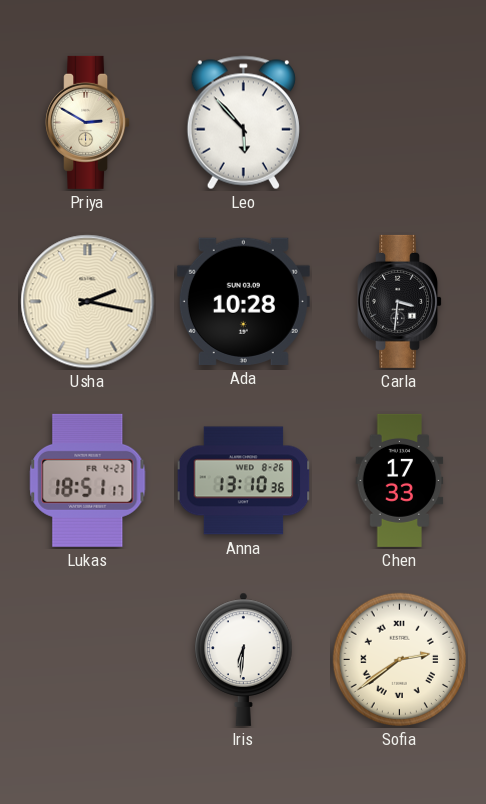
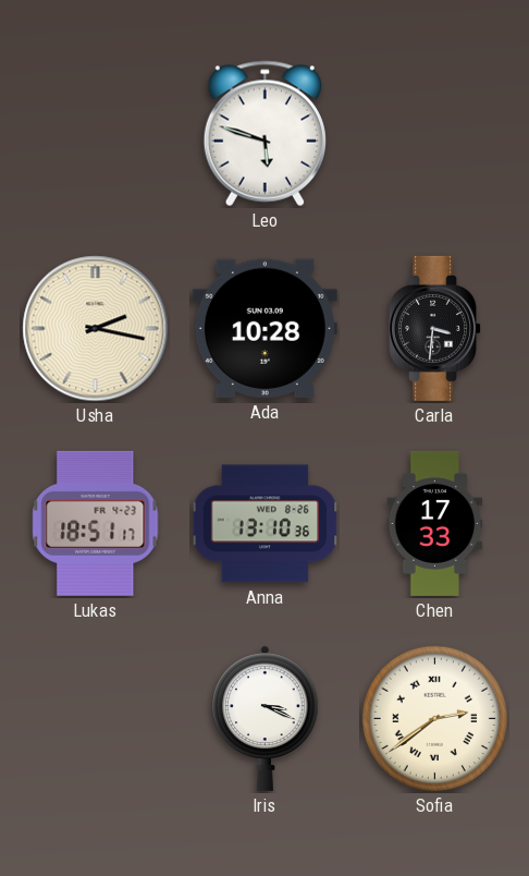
Priya: 2:50 -> none
Leo: 5:53 -> 5:48
Iris: 6:31 -> 3:19
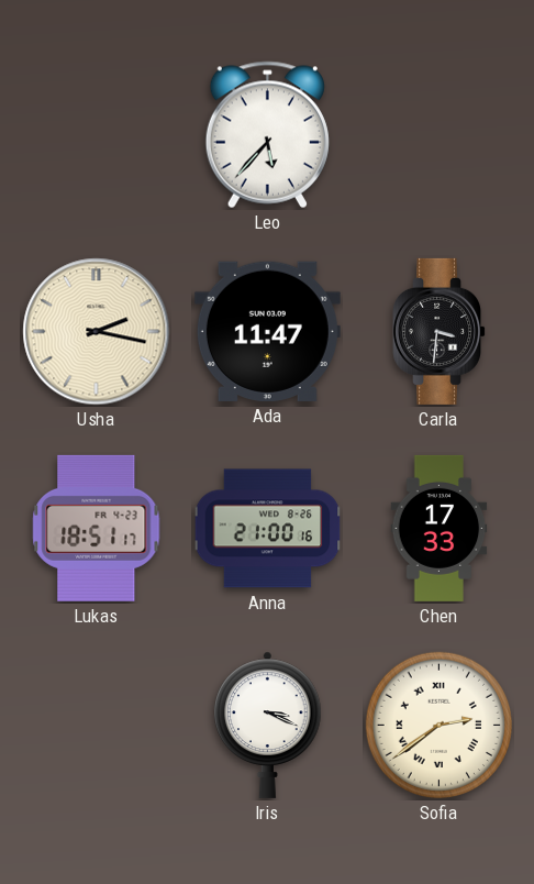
Leo: 5:48 -> 5:37
Ada: 10:28 -> 11:47
Anna: 13:10 -> 21:00
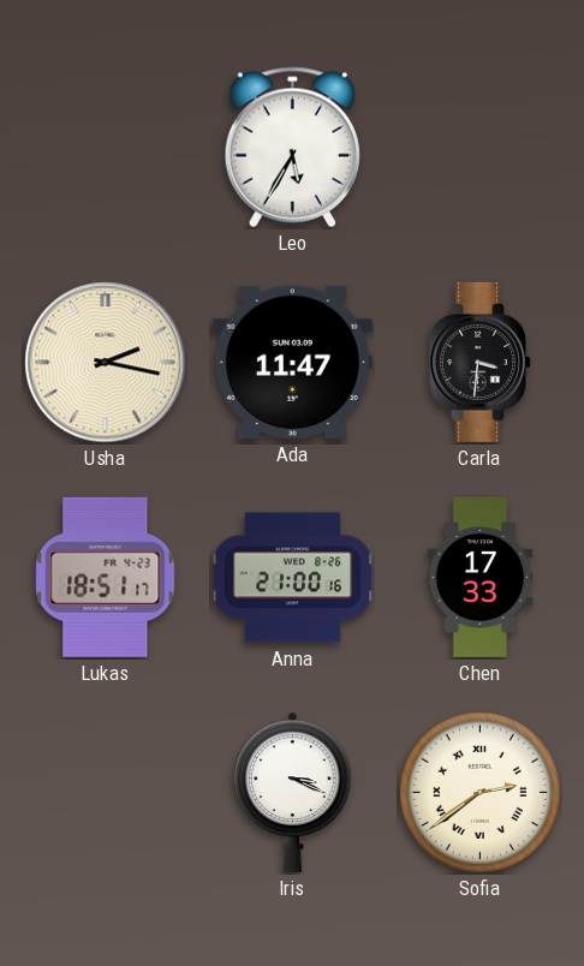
Leo: 5:37 -> 5:35
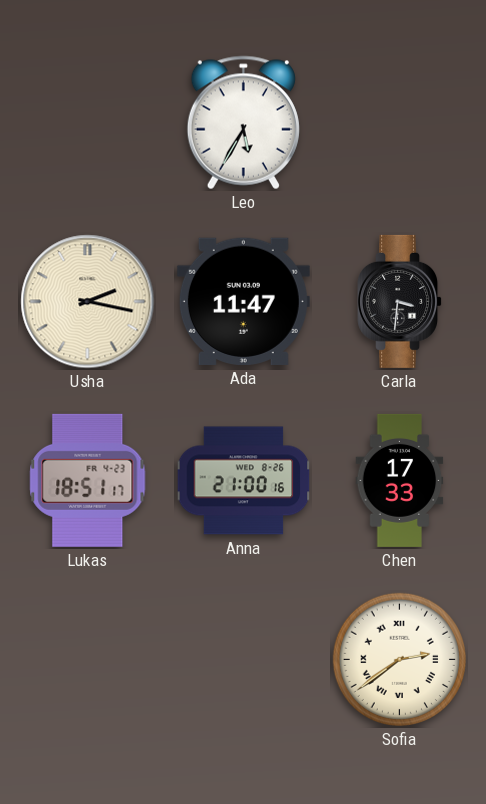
Iris: 3:19 -> none
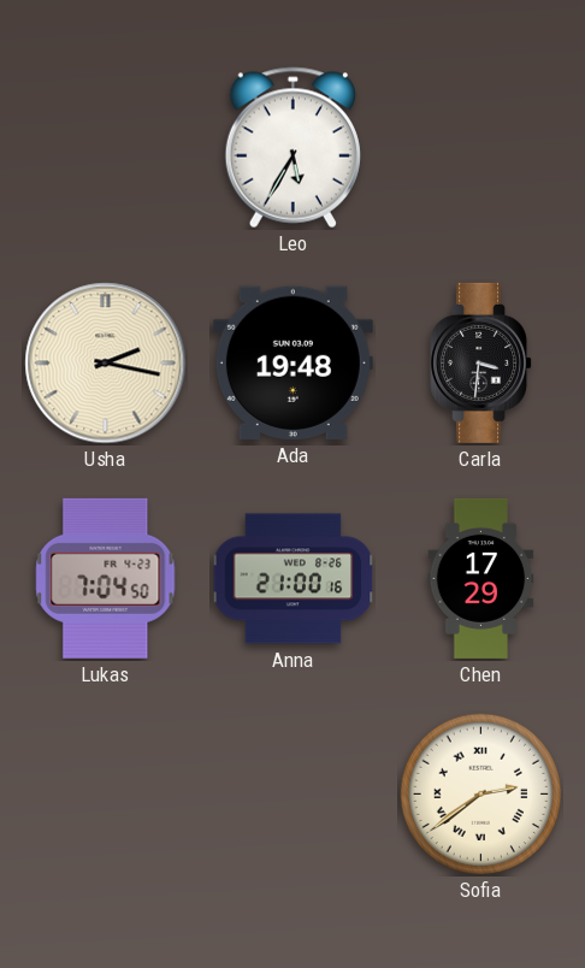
Ada: 11:47 -> 19:48
Lukas: 18:51 -> 7:04
Chen: 17:33 -> 17:29
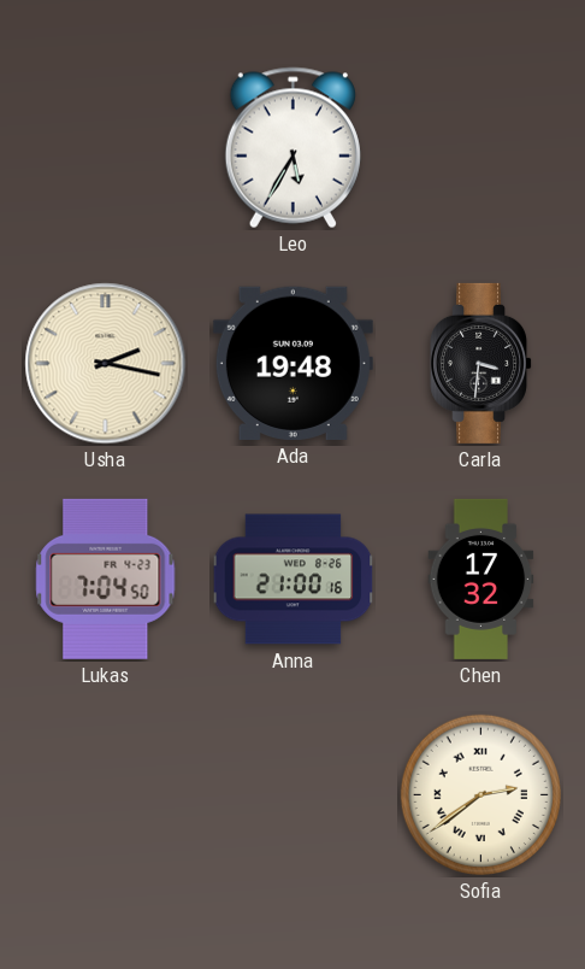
Chen: 17:29 -> 17:32
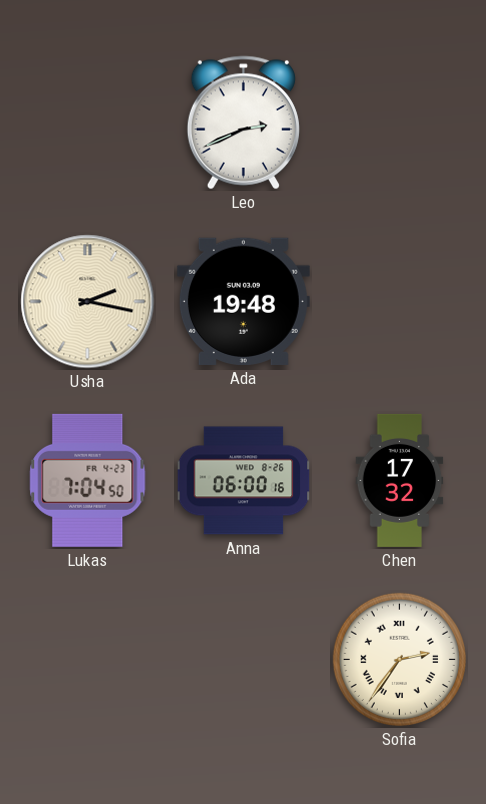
Leo: 5:35 -> 2:41
Carla: 3:31 -> none
Anna: 21:00 -> 06:00
Sofia: 2:39 -> 2:36
